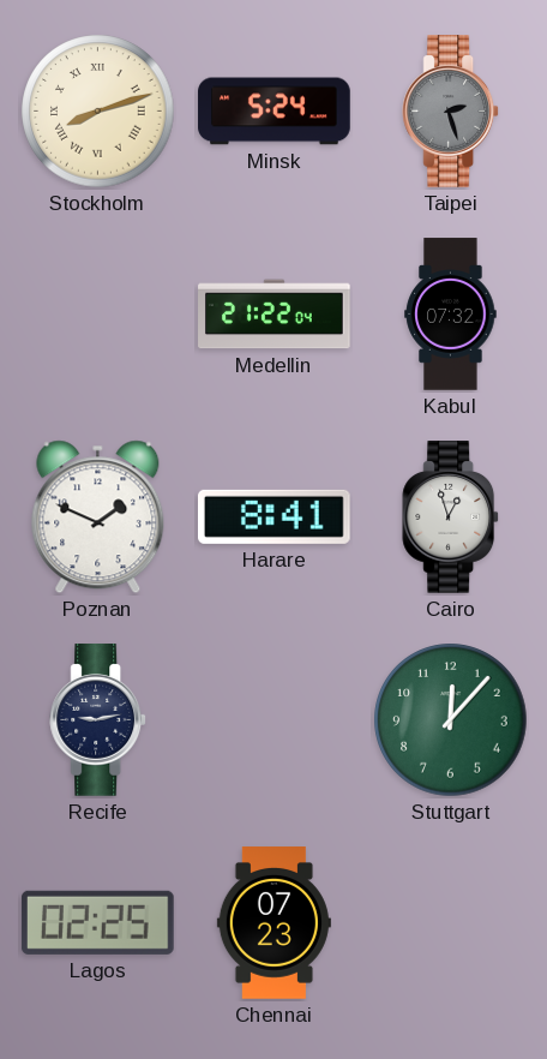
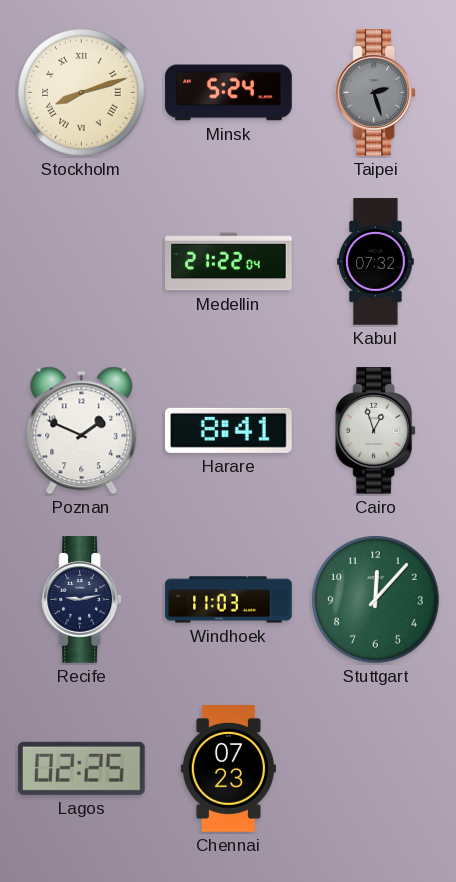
Windhoek: none -> 11:03
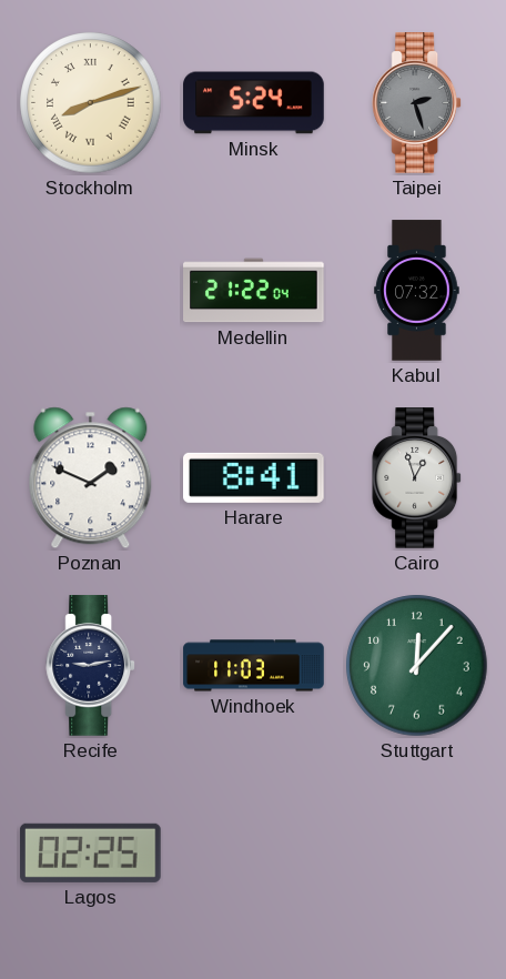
Chennai: 07:23 -> none
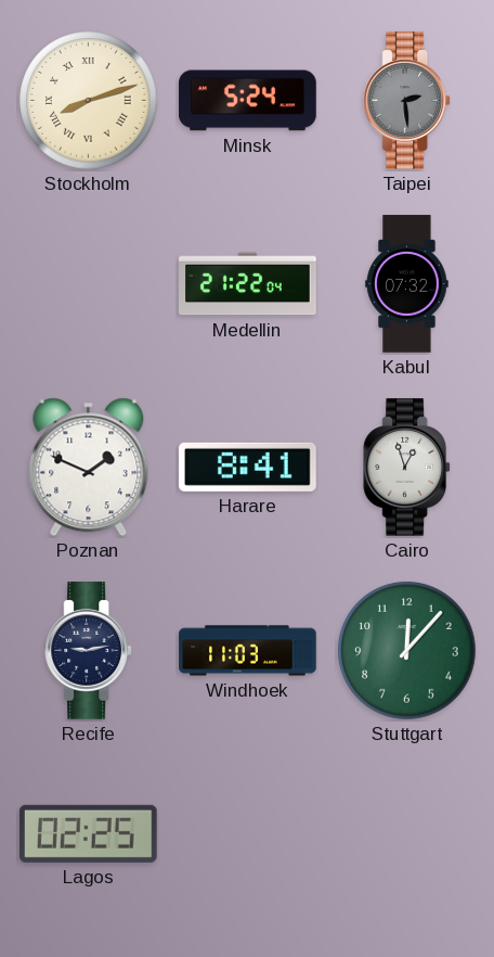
Taipei: 2:27 -> 2:29
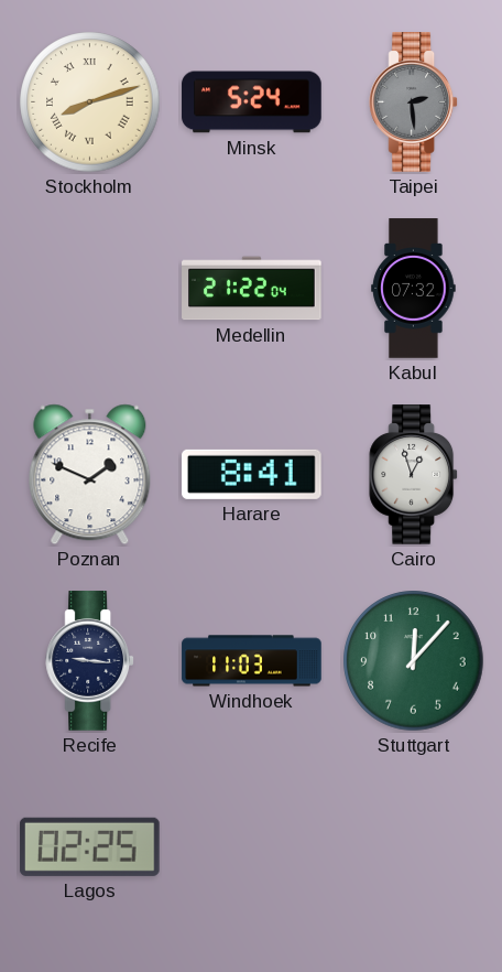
Recife: 9:13 -> 9:16
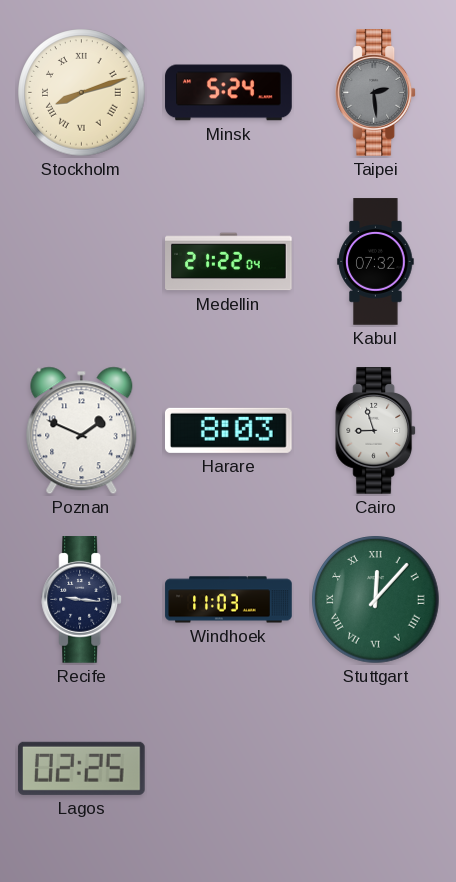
Harare: 8:41 -> 8:03
Cairo: 12:57 -> 8:57
Stuttgart numerals: Arabic -> Roman
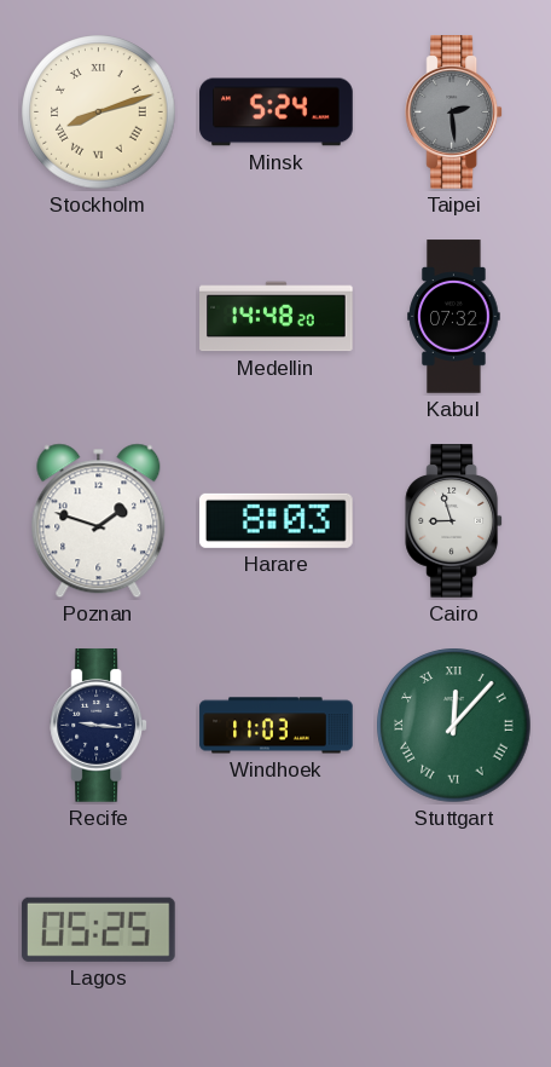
Medellin: 21:22 -> 14:48
Poznan: 1:49 -> 1:48
Lagos: 02:25 -> 05:25
